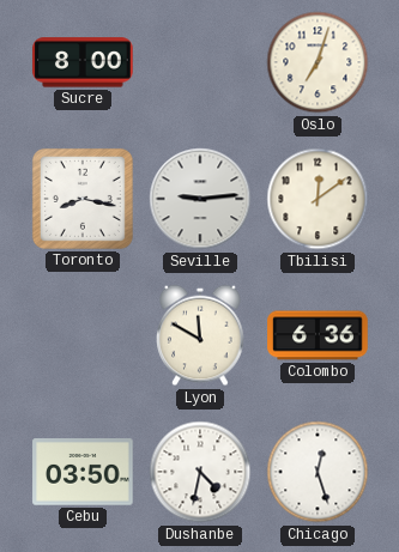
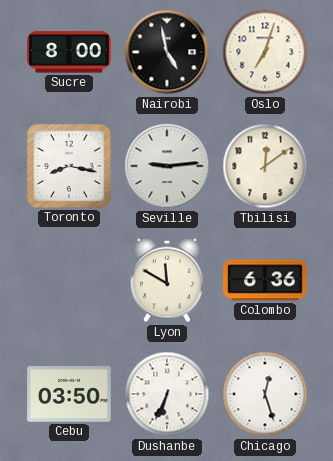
Nairobi: none -> 4:58
Dushanbe: 4:32 -> 6:34
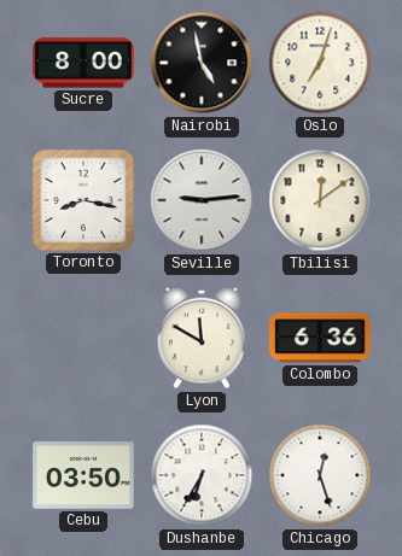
Dushanbe: 6:34 -> 6:35
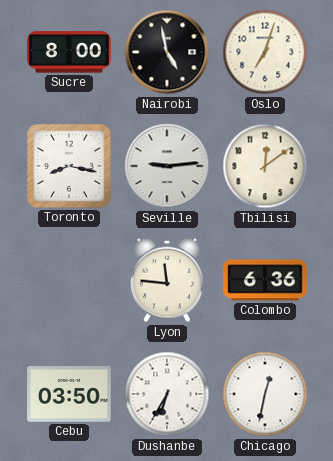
Lyon: 11:50 -> 11:46
Chicago: 12:27 -> 12:32
